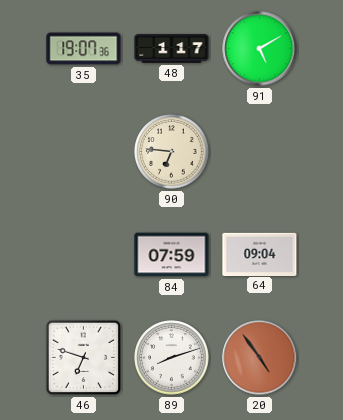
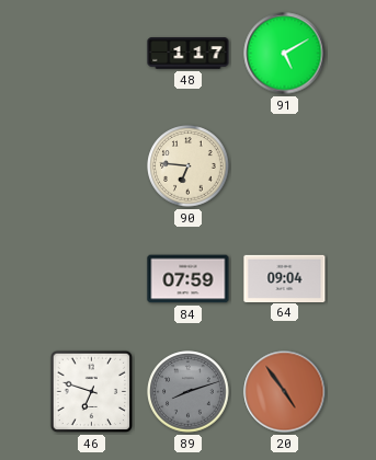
35: 19:07 -> none
89 dial: white -> grey
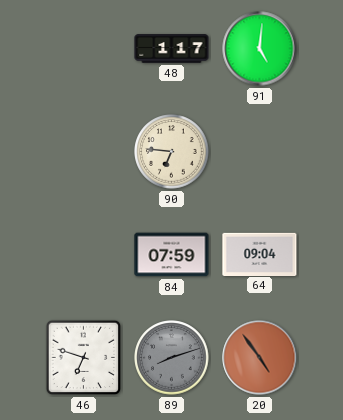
91: 5:10 -> 5:01
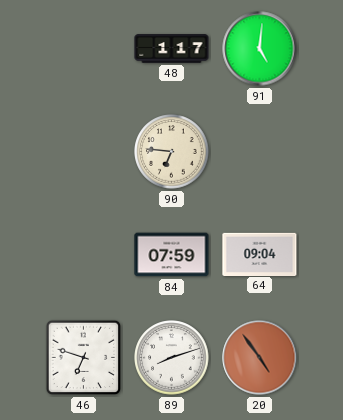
89 dial: grey -> white
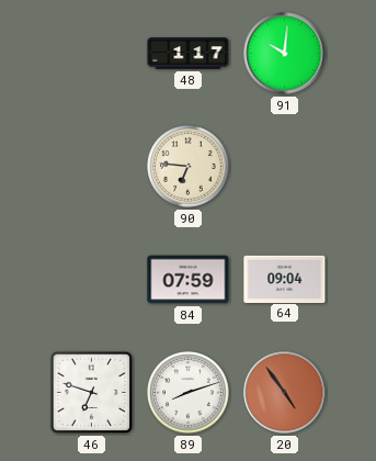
91: 5:01 -> 10:01
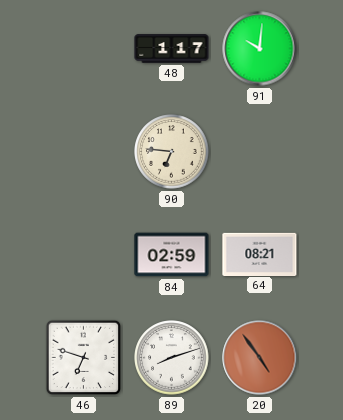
84: 07:59 -> 02:59
64: 09:04 -> 08:21
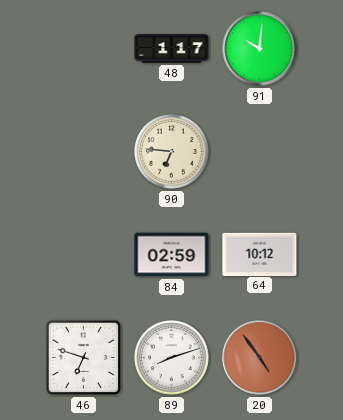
64: 08:21 -> 10:12
